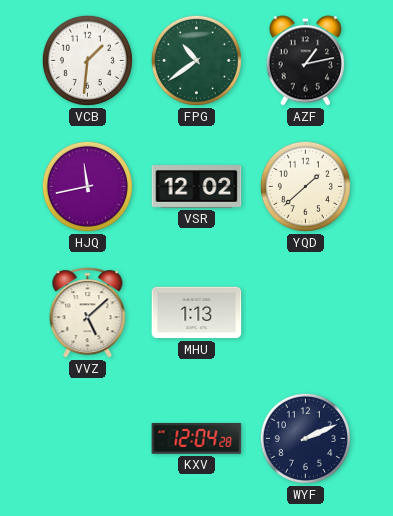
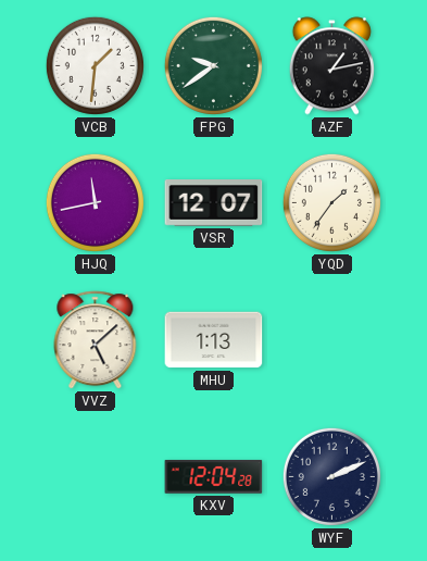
FPG: 10:39 -> 9:39
VSR: 12:02 -> 12:07
YQD: 1:38 -> 1:36
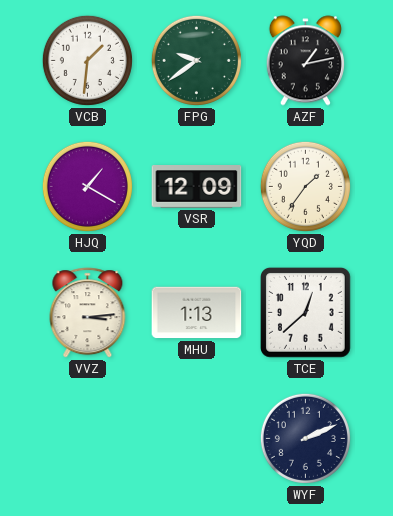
HJQ: 11:43 -> 1:20
VSR: 12:07 -> 12:09
VVZ: 5:08 -> 3:14
TCE: none -> 12:38
KXV: 12:04 -> none
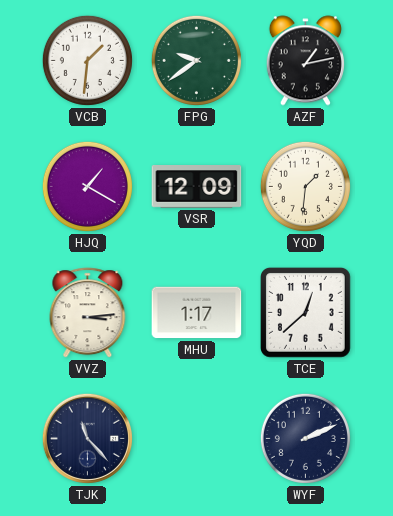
YQD: 1:36 -> 1:31
MHU: 1:13 -> 1:17
TJK: none -> 11:23
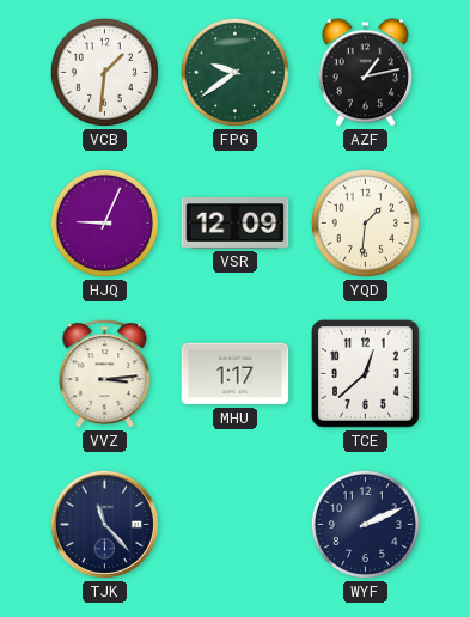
HJQ: 1:20 -> 9:04
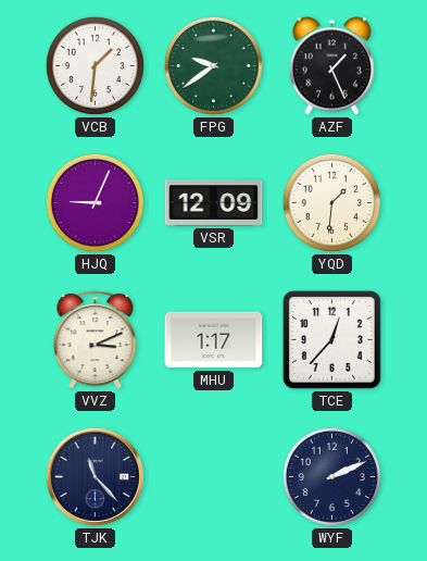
AZF: 1:13 -> 1:26
VVZ: 3:14 -> 3:11
TCE: 12:38 -> 12:37
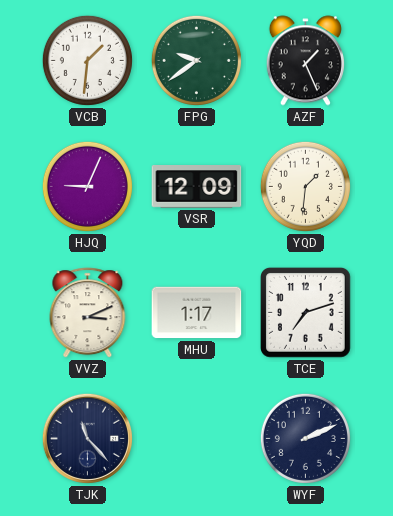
TCE: 12:37 -> 7:12
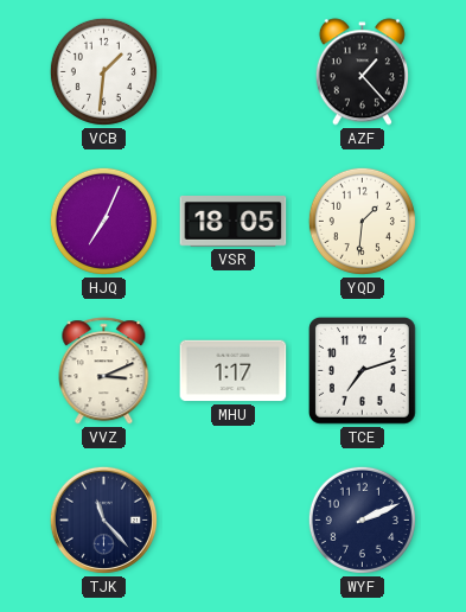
FPG: 9:39 -> none
AZF: 1:26 -> 1:23
HJQ: 9:04 -> 7:04
VSR: 12:09 -> 18:05
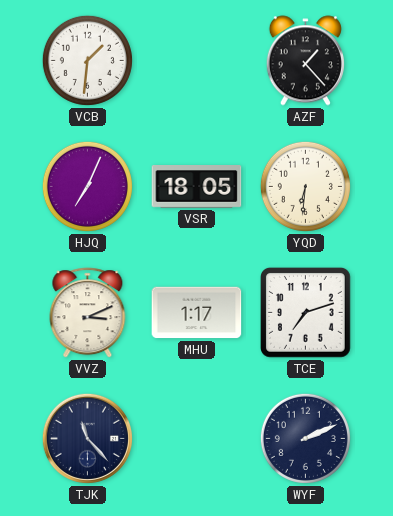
YQD: 1:31 -> 6:31
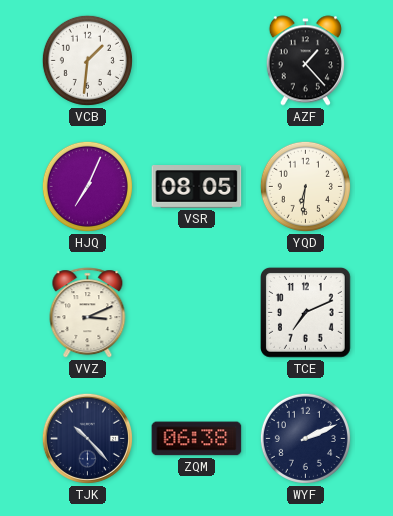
VSR: 18:05 -> 08:05
MHU: 1:17 -> none
TCE: 7:12 -> 7:11
TJK: 11:23 -> 10:23
ZQM: none -> 06:38
